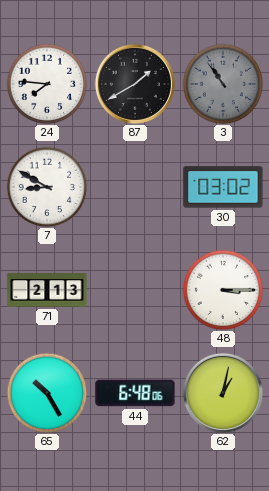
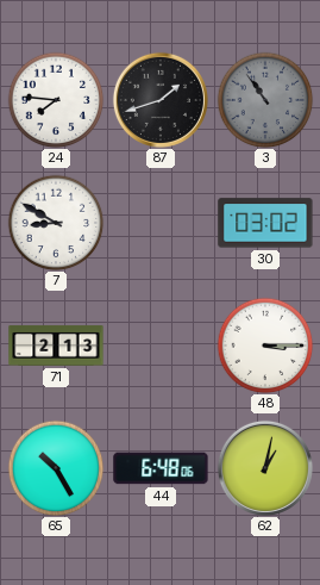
87: 1:40 -> 1:42
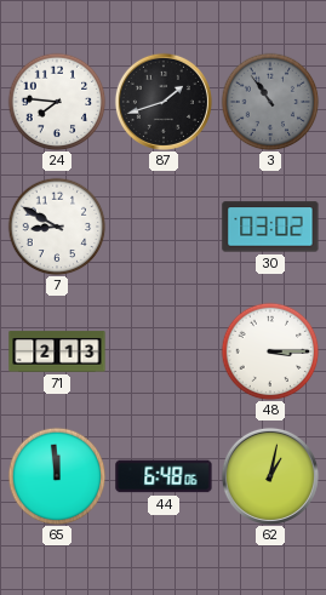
65: 10:25 -> 11:59
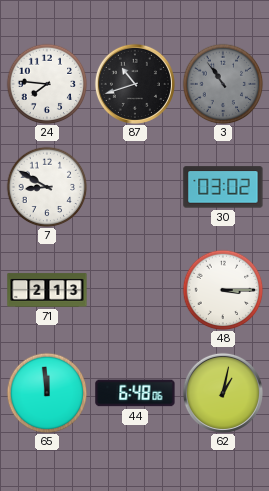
87: 1:42 -> 10:42
